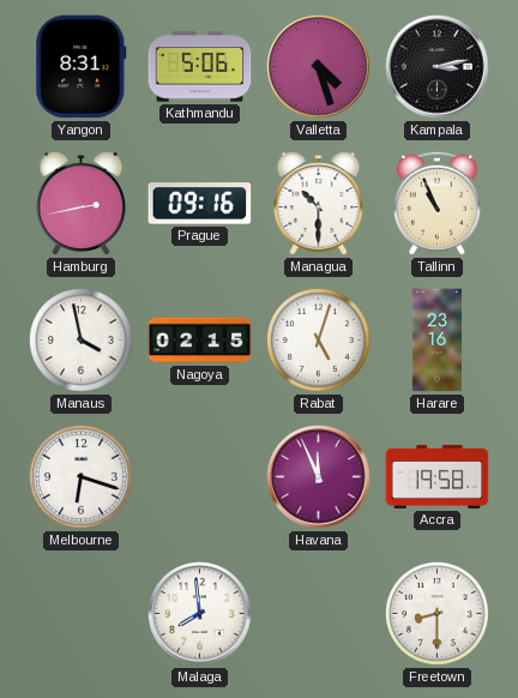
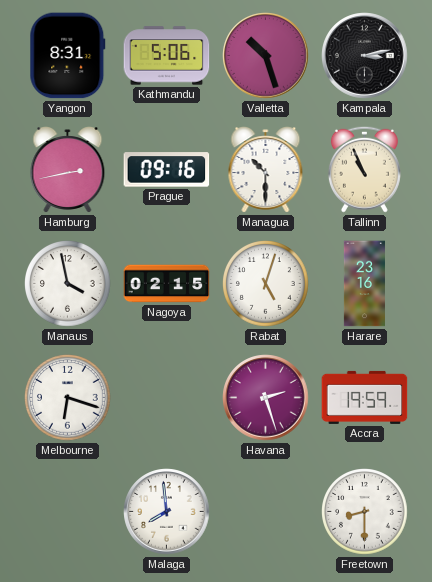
Valletta: 4:27 -> 10:27
Havana: 11:56 -> 2:27
Accra: 19:58 -> 19:59
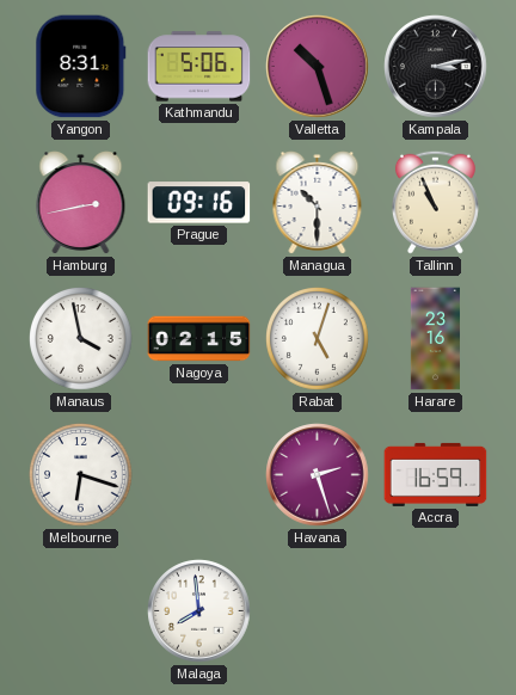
Accra: 19:59 -> 16:59
Freetown: 8:30 -> none
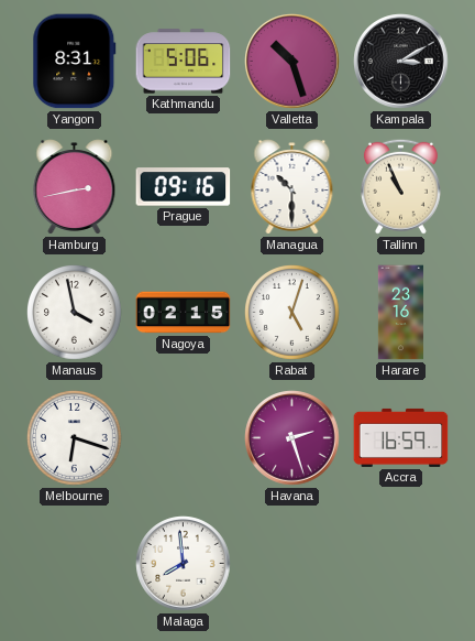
Kampala: 3:13 -> 3:10
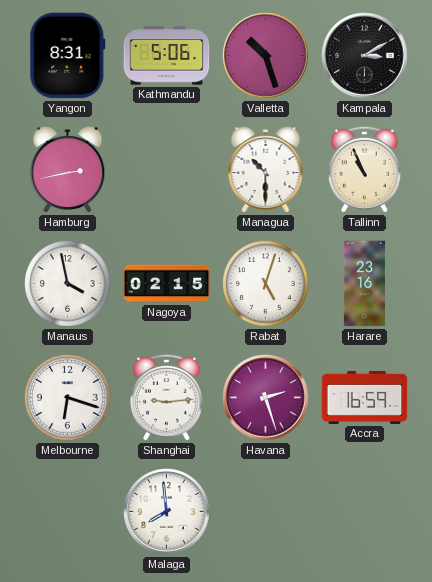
Prague: 09:16 -> none
Shanghai: none -> 9:14
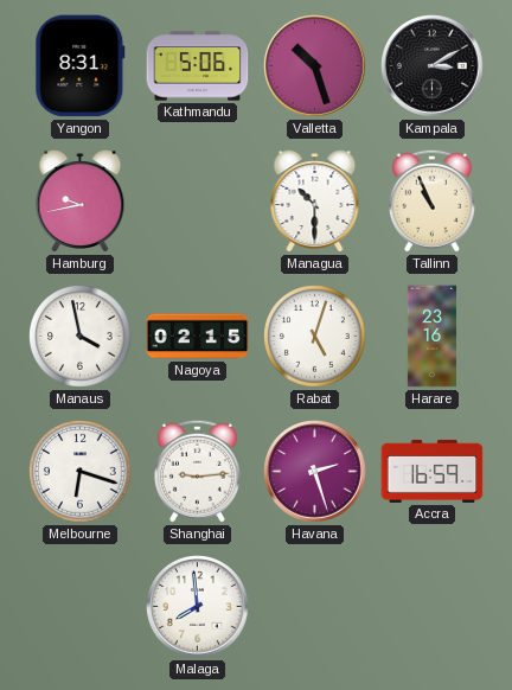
Hamburg: 2:43 -> 9:43
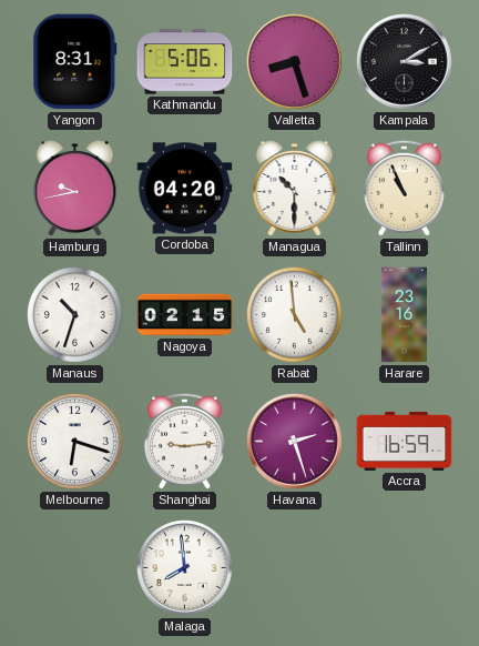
Valletta: 10:27 -> 8:27
Cordoba: none -> 04:20
Manaus: 3:58 -> 10:33
Rabat: 5:03 -> 4:59
